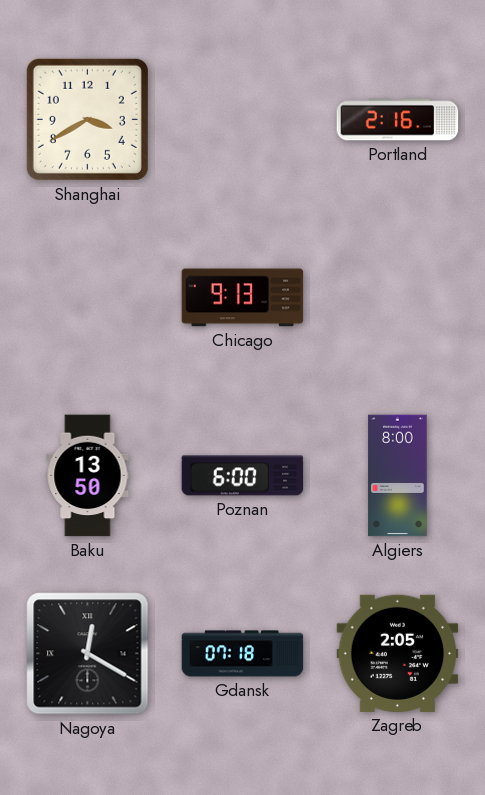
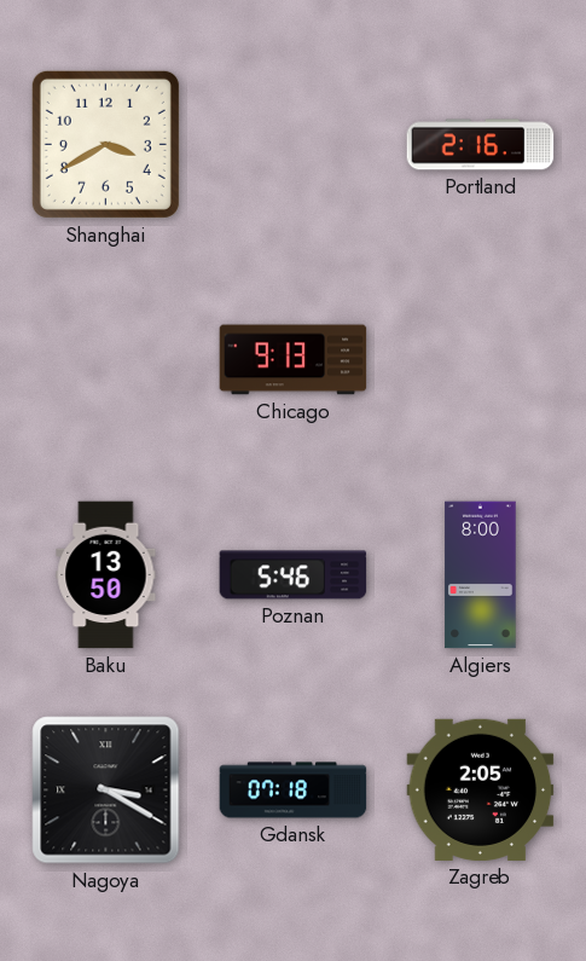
Poznan: 6:00 -> 5:46
Nagoya: 12:20 -> 3:20
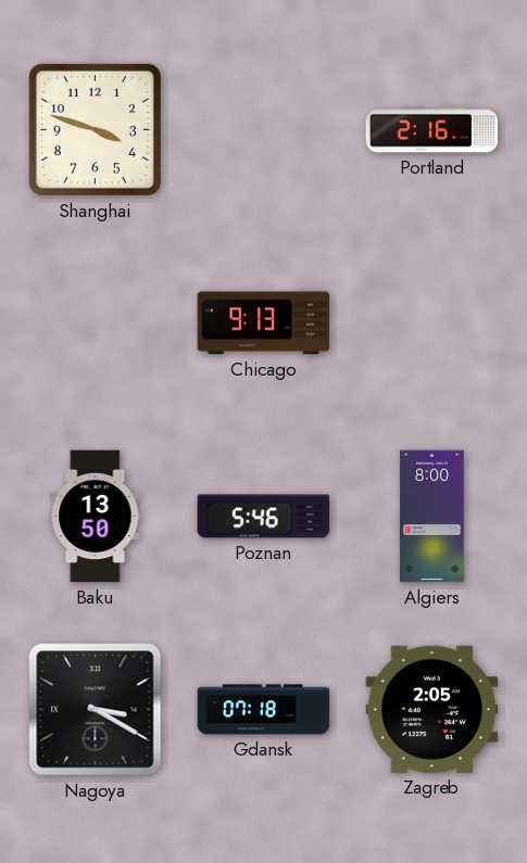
Shanghai: 3:40 -> 3:48
